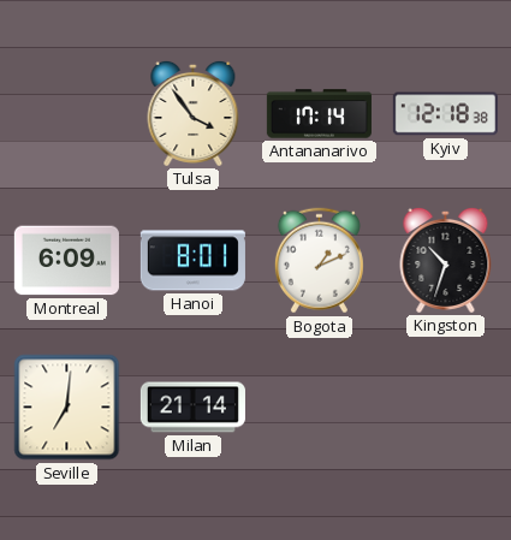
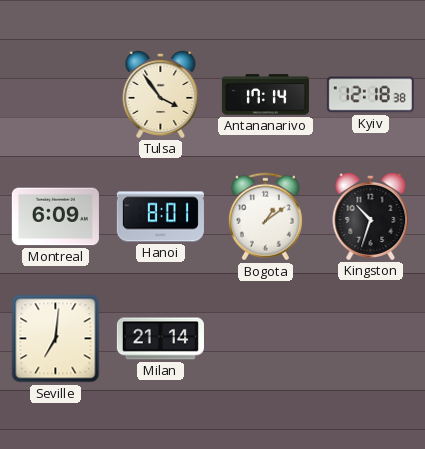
Bogota: 1:11 -> 1:09
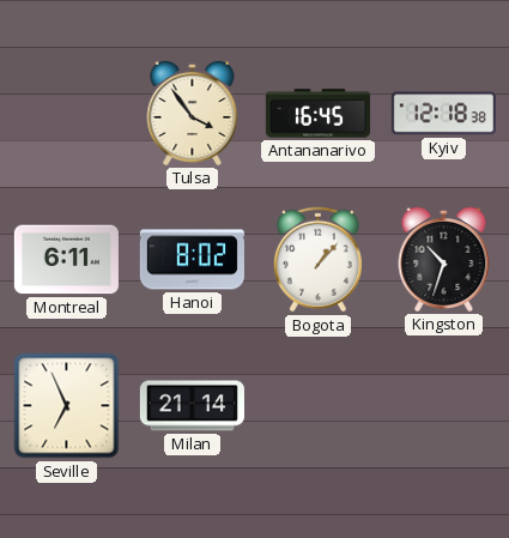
Antananarivo: 17:14 -> 16:45
Montreal: 6:09 -> 6:11
Hanoi: 8:01 -> 8:02
Bogota: 1:09 -> 1:07
Seville: 7:01 -> 6:56
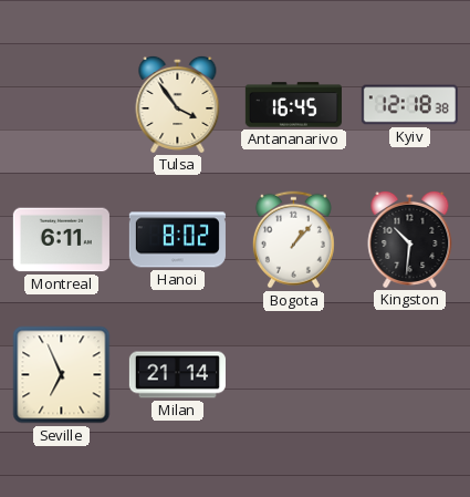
Kingston: 10:33 -> 10:31
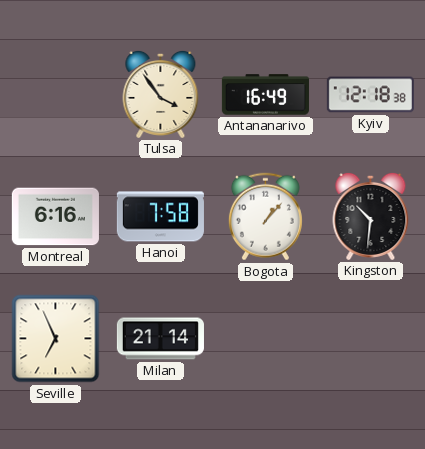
Antananarivo: 16:45 -> 16:49
Montreal: 6:11 -> 6:16
Hanoi: 8:02 -> 7:58
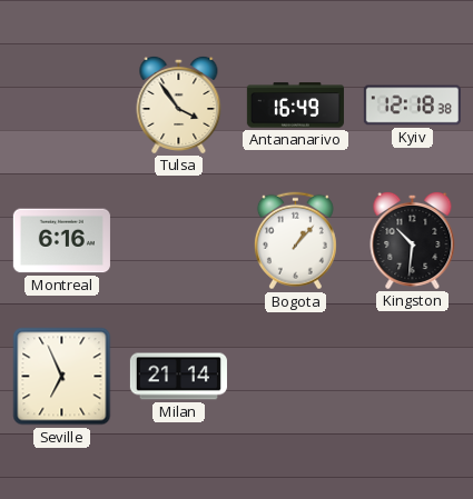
Hanoi: 7:58 -> none
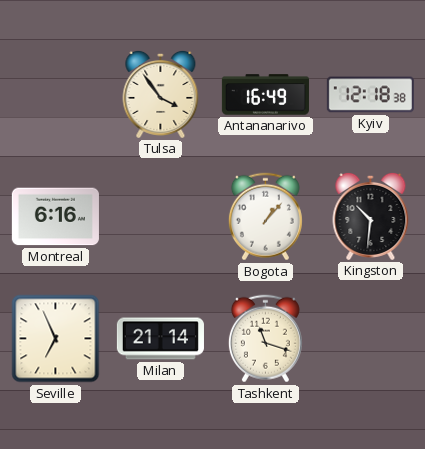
Tashkent: none -> 11:18
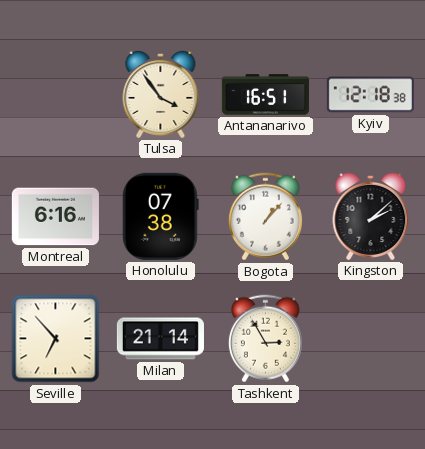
Antananarivo: 16:49 -> 16:51
Honolulu: none -> 07:38
Kingston: 10:31 -> 2:08
Seville: 6:56 -> 6:53
Tashkent: 11:18 -> 2:55
